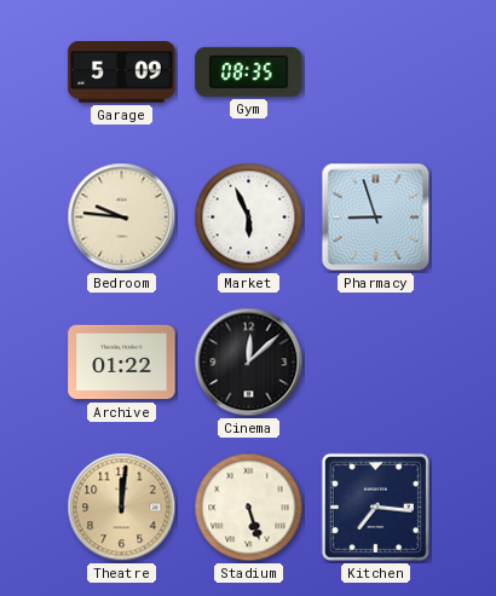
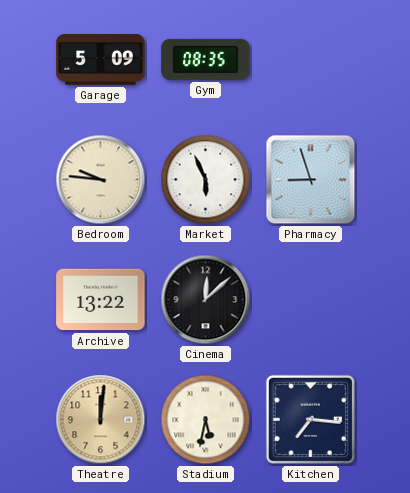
Archive: 01:22 -> 13:22
Stadium: 5:27 -> 5:32
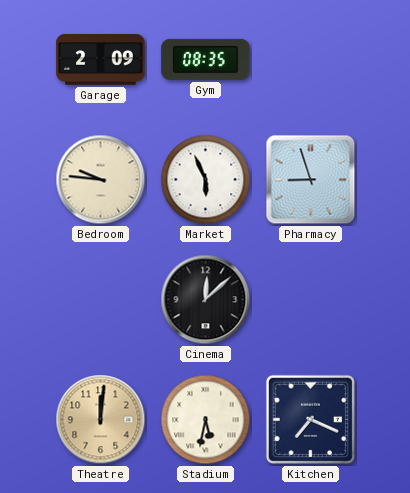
Garage: 5:09 -> 2:09
Archive: 13:22 -> none
Kitchen: 7:16 -> 7:19
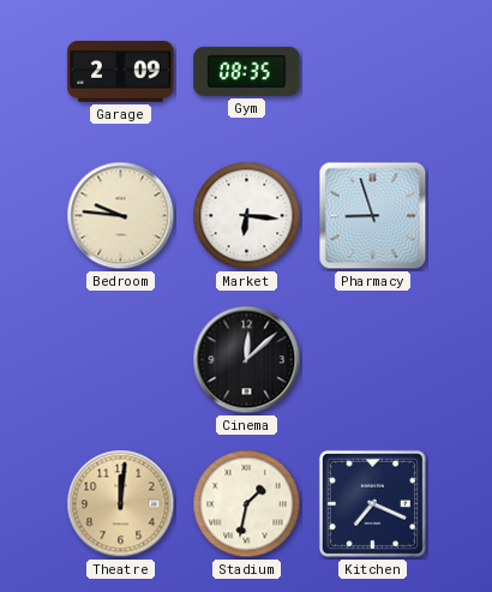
Market: 5:56 -> 6:16
Stadium: 5:32 -> 1:32
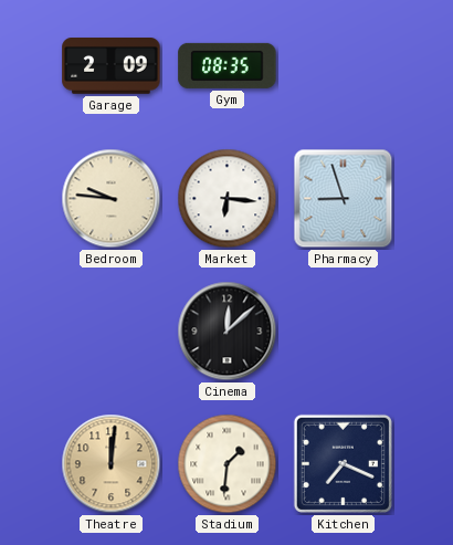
Stadium: 1:32 -> 1:31
